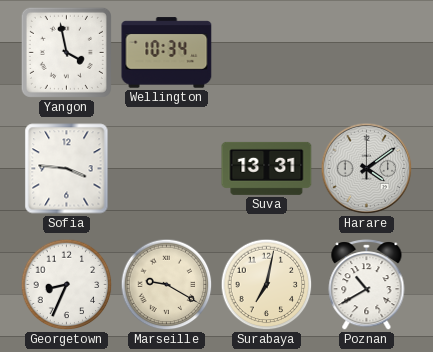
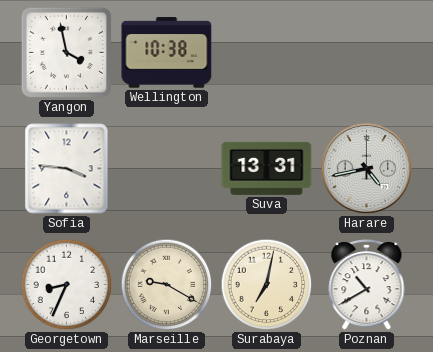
Wellington: 10:34 -> 10:38
Harare: 4:09 -> 4:43
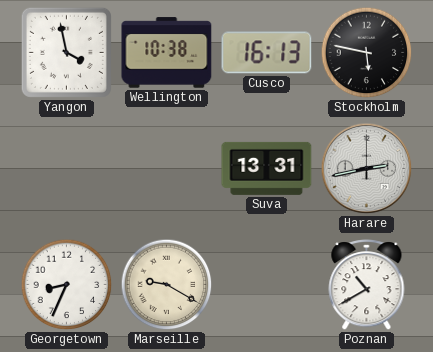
Cusco: none -> 16:13
Stockholm: none -> 5:47
Sofia: 3:46 -> none
Harare: 4:43 -> 2:43
Surabaya: 7:02 -> none
